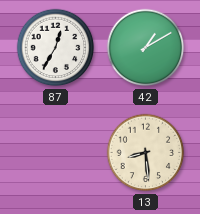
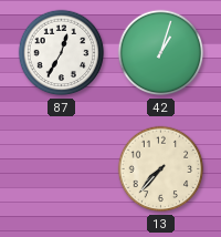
42: 1:10 -> 1:03
13: 8:29 -> 7:37
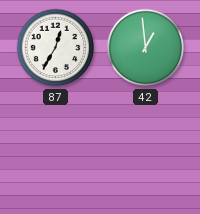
42: 1:03 -> 12:59
13: 7:37 -> none
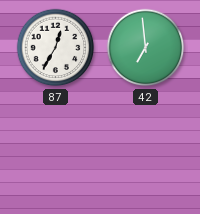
42: 12:59 -> 6:59
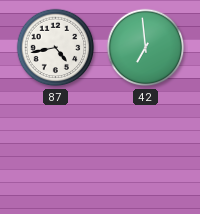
87: 12:35 -> 4:43
